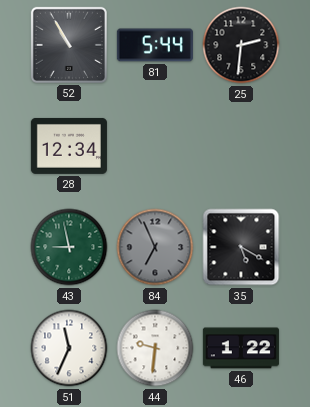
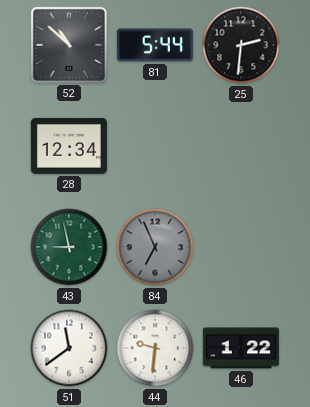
52: 10:55 -> 10:52
35: 5:20 -> none
51: 11:34 -> 11:39
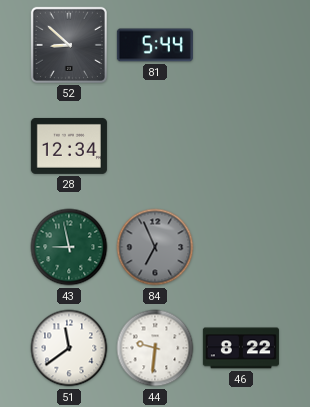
52: 10:52 -> 8:52
25: 2:31 -> none
46: 1:22 -> 8:22
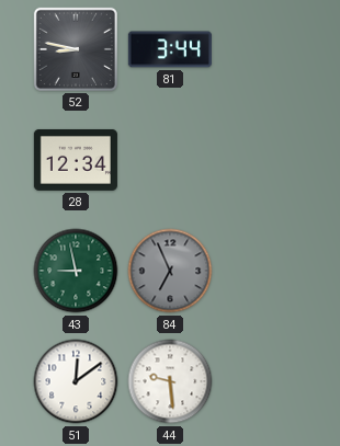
52: 8:52 -> 8:47
81: 5:44 -> 3:44
51: 11:39 -> 12:09
44: 9:31 -> 9:29
46: 8:22 -> none
